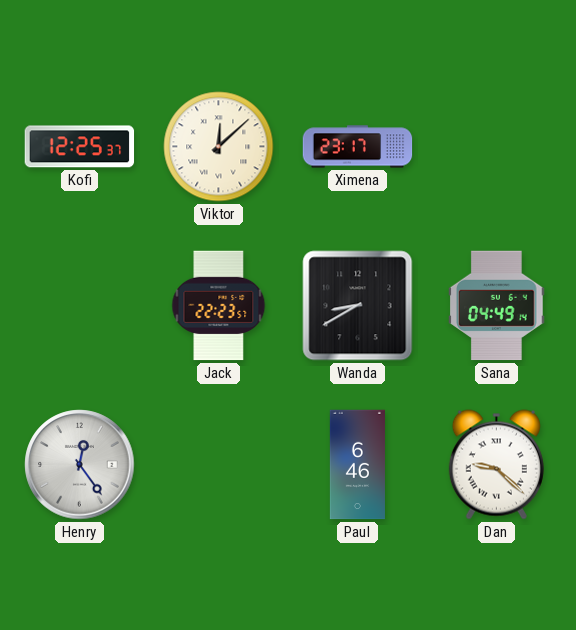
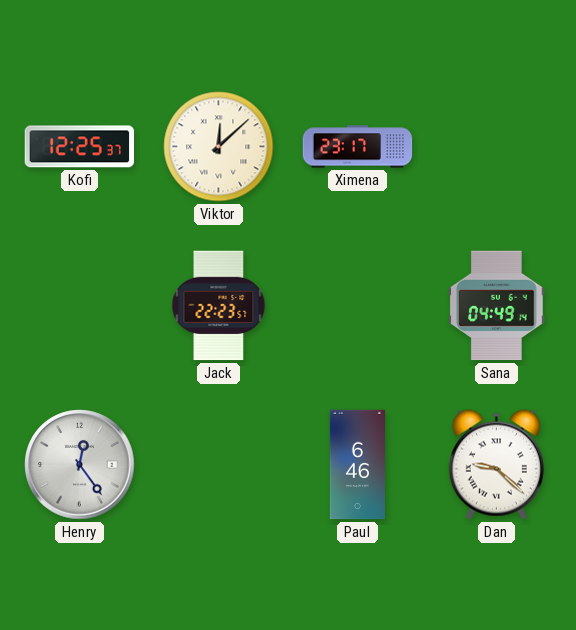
Wanda: 8:40 -> none
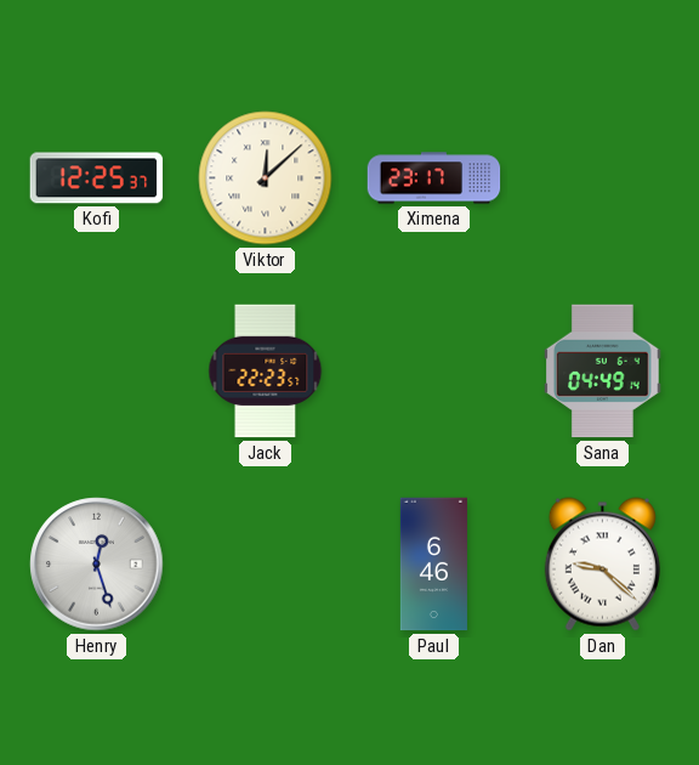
Henry: 12:24 -> 12:27
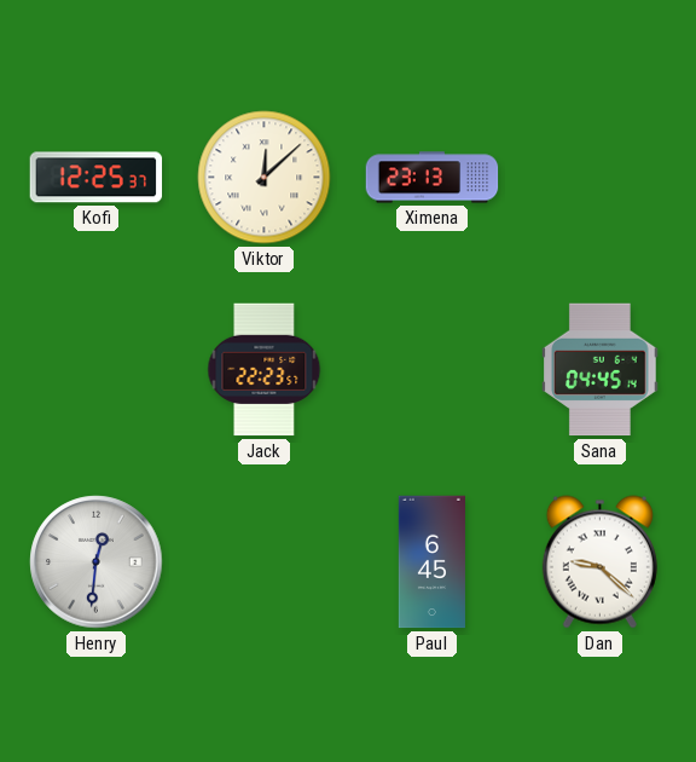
Ximena: 23:17 -> 23:13
Sana: 04:49 -> 04:45
Henry: 12:27 -> 12:31
Paul: 6:46 -> 6:45
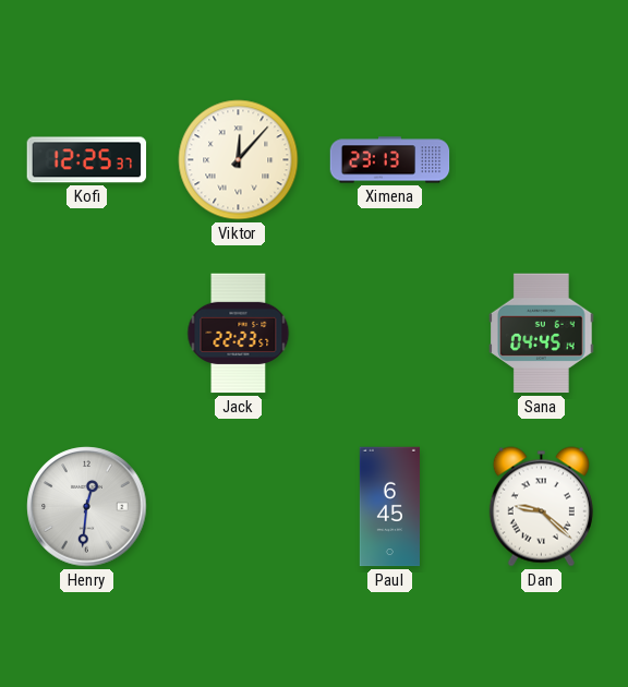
Viktor: 12:08 -> 12:07
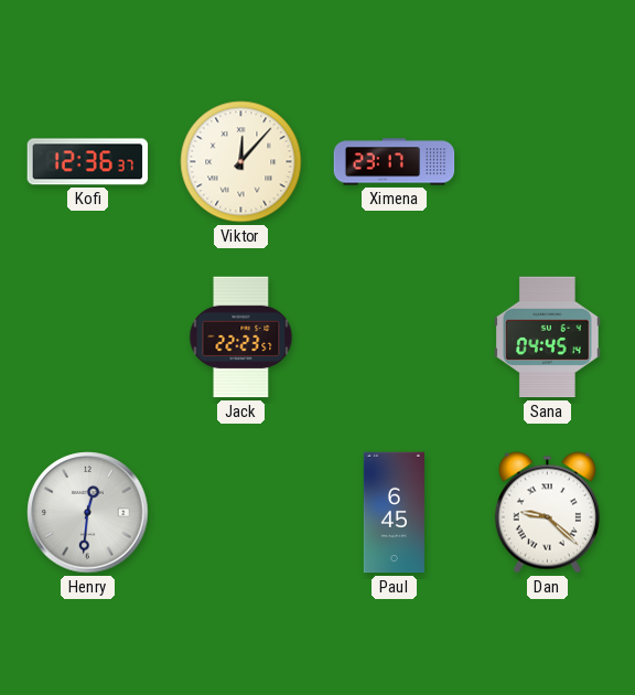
Kofi: 12:25 -> 12:36
Ximena: 23:13 -> 23:17
